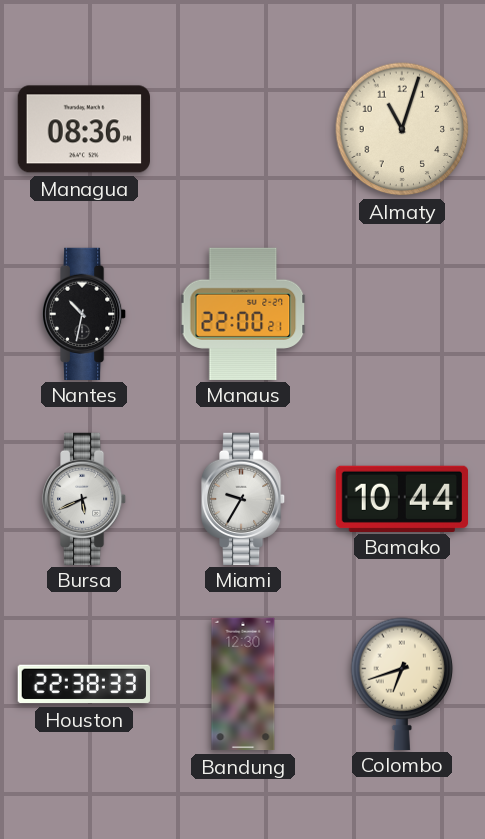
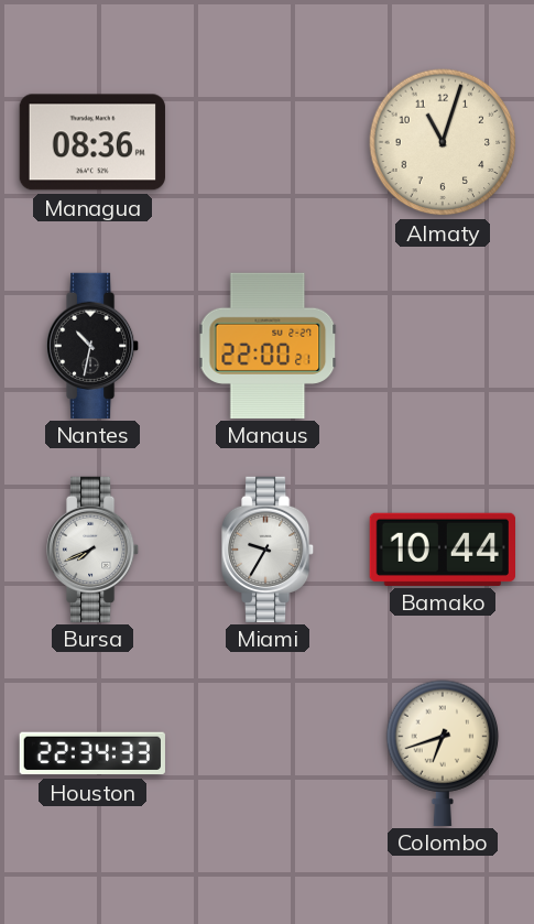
Bursa: 5:41 -> 7:41
Houston: 22:38 -> 22:34
Bandung: 12:30 -> none
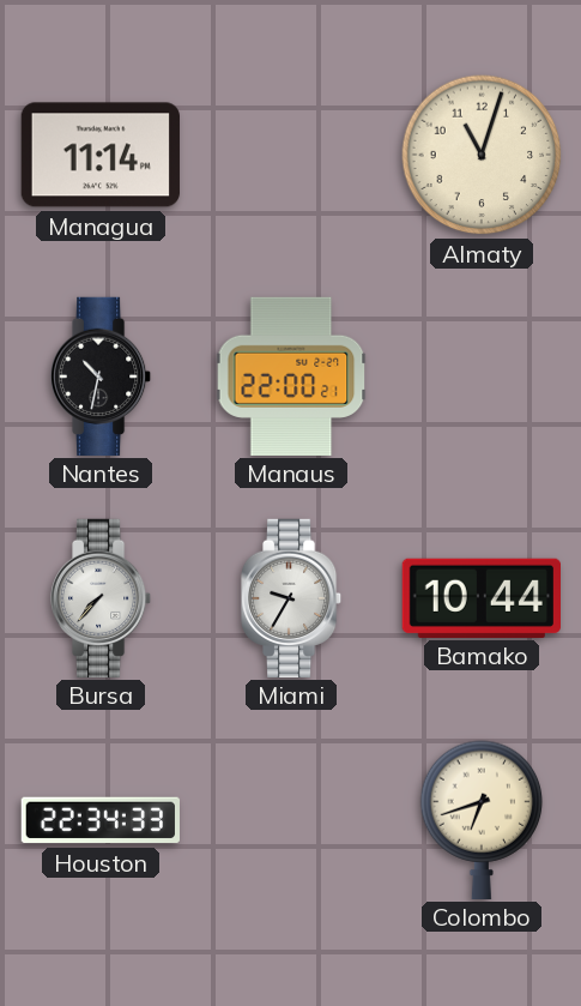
Managua: 08:36 -> 11:14
Bursa: 7:41 -> 7:37
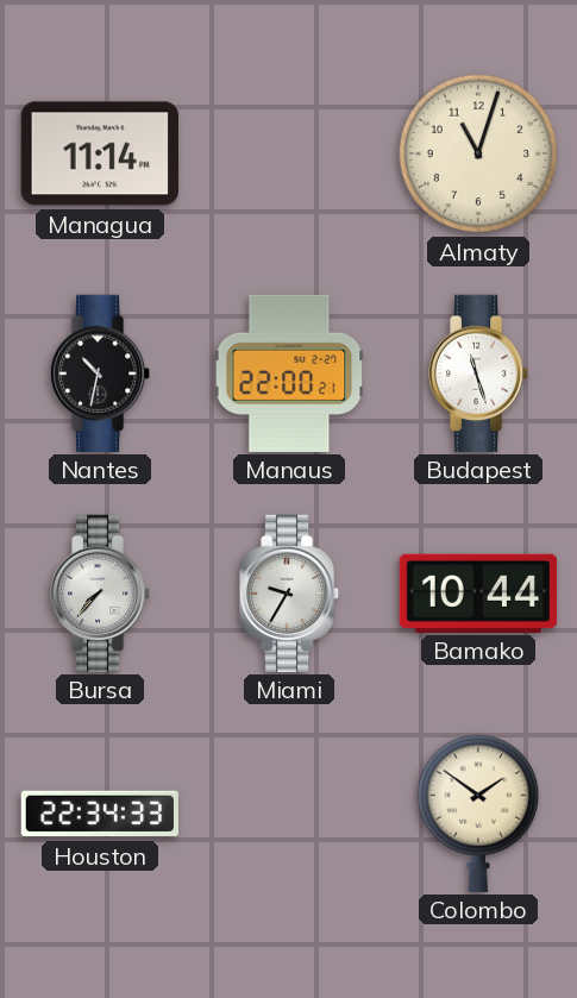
Budapest: none -> 11:27
Colombo: 6:42 -> 1:51
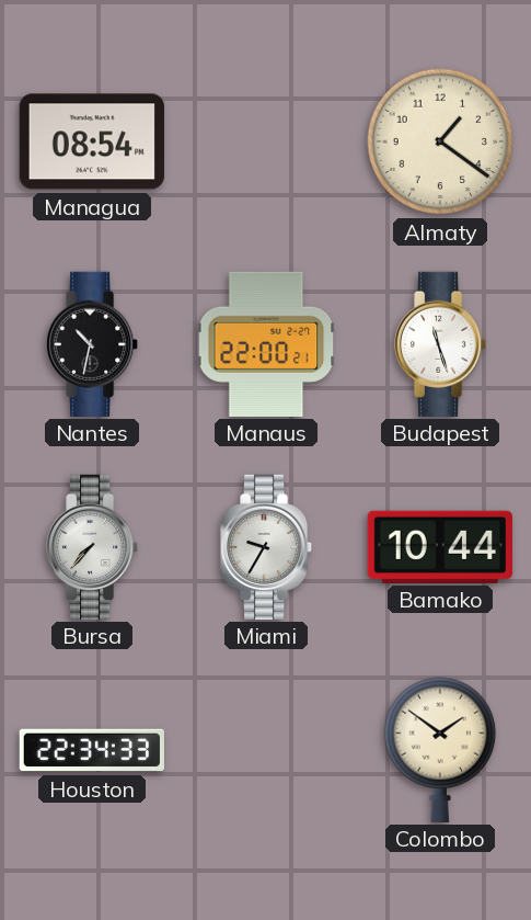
Managua: 11:14 -> 08:54
Almaty: 11:03 -> 1:21
